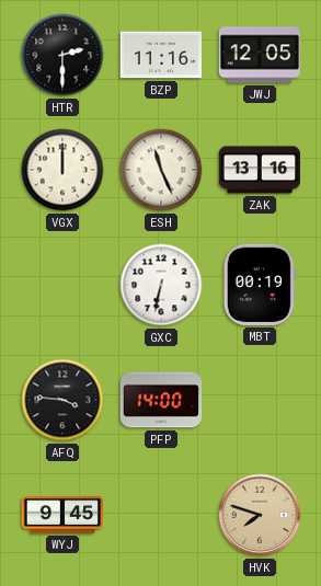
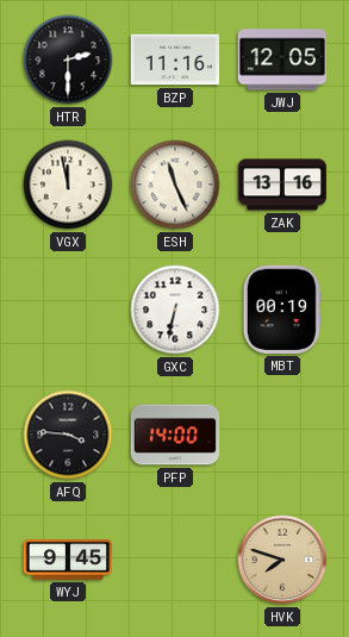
VGX: 12:00 -> 11:58
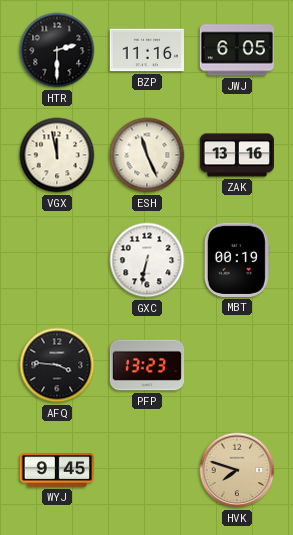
JWJ: 12:05 -> 6:05
PFP: 14:00 -> 13:23
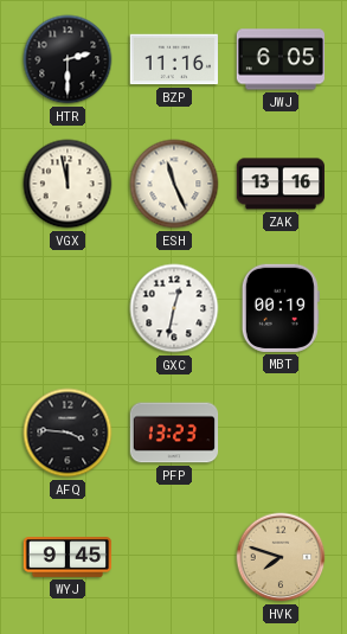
GXC: 6:32 -> 12:32
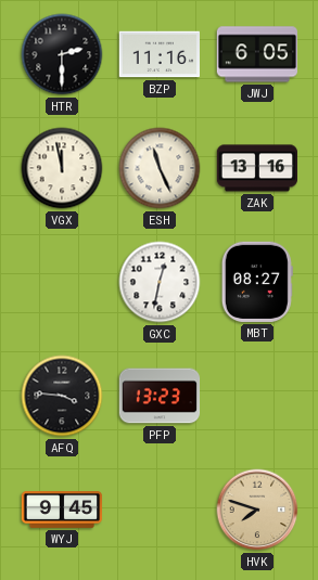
MBT: 00:19 -> 08:27
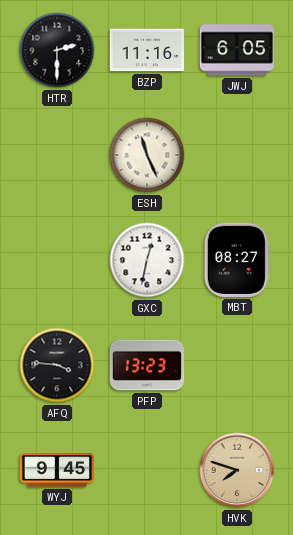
VGX: 11:58 -> none
ZAK: 13:16 -> none
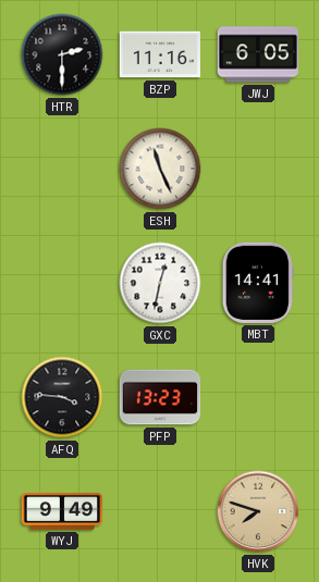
MBT: 08:27 -> 14:41
WYJ: 9:45 -> 9:49
